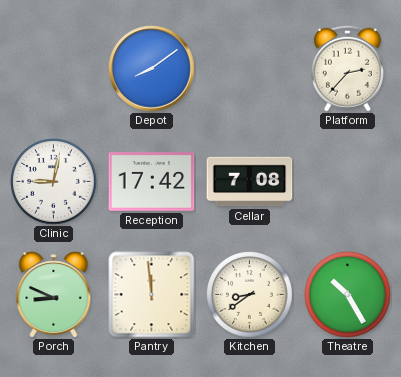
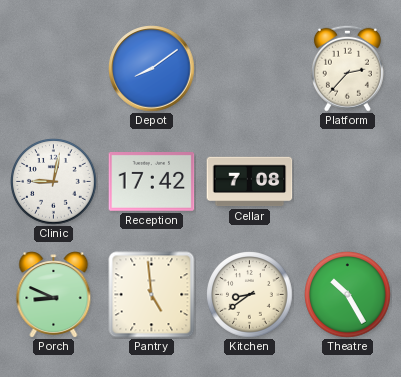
Pantry: 11:59 -> 4:59
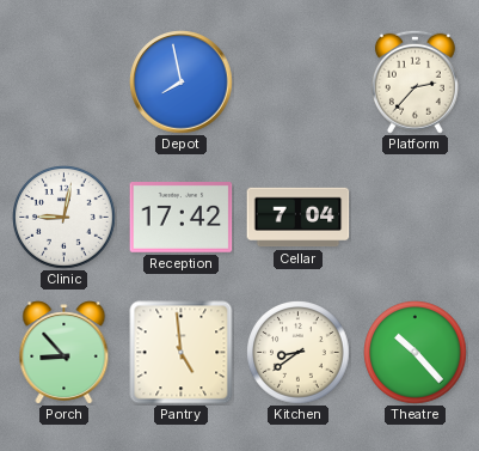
Depot: 8:09 -> 7:58
Cellar: 7:08 -> 7:04
Porch: 8:49 -> 8:53
Theatre: 10:25 -> 10:23
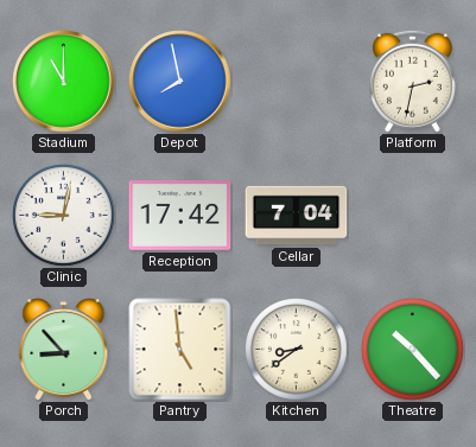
Stadium: none -> 11:00
Platform: 2:37 -> 2:32
